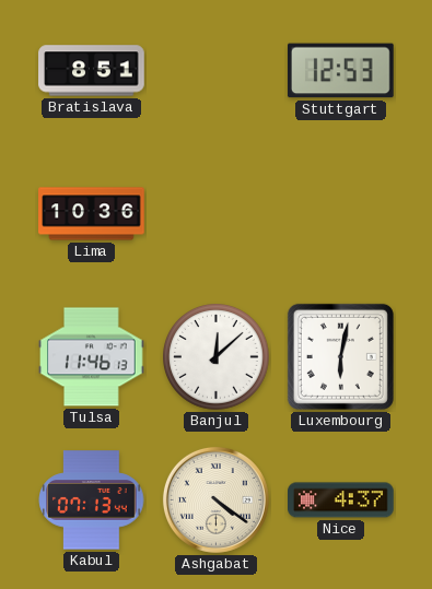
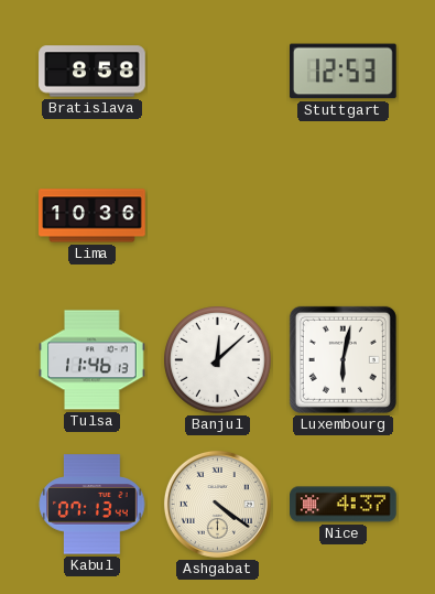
Bratislava: 8:51 -> 8:58
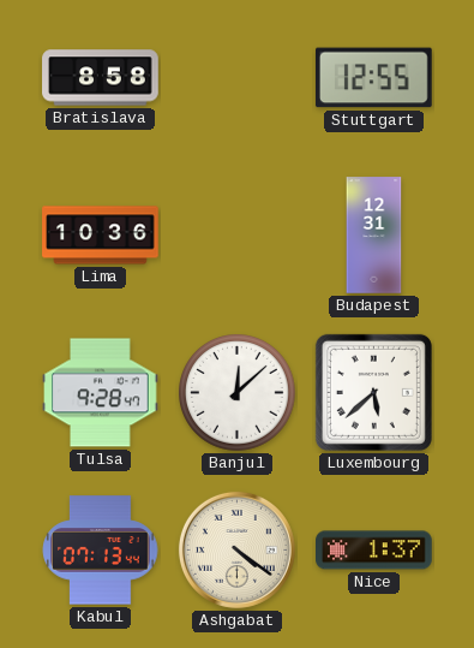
Stuttgart: 12:53 -> 12:55
Budapest: none -> 12:31
Tulsa: 11:46 -> 9:28
Luxembourg: 6:02 -> 5:38
Nice: 4:37 -> 1:37
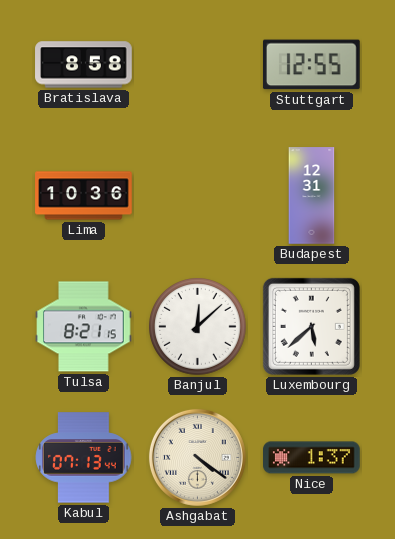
Tulsa: 9:28 -> 8:21
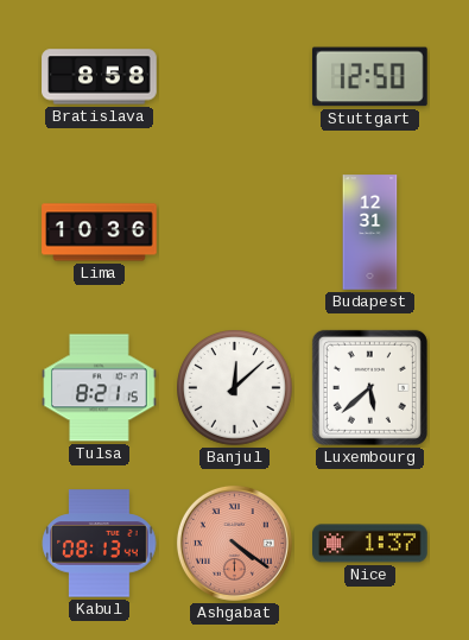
Stuttgart: 12:55 -> 12:50
Kabul: 07:13 -> 08:13
Ashgabat dial: cream -> salmon
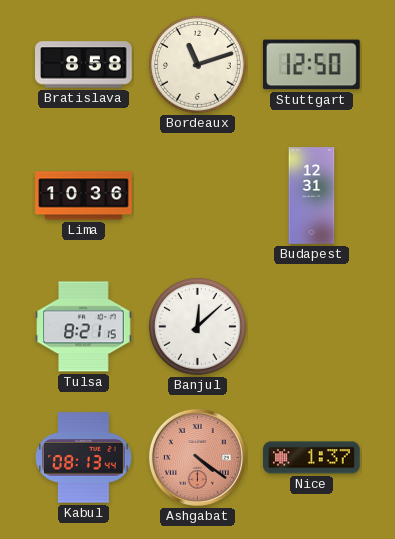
Bordeaux: none -> 11:12
Luxembourg: 5:38 -> none
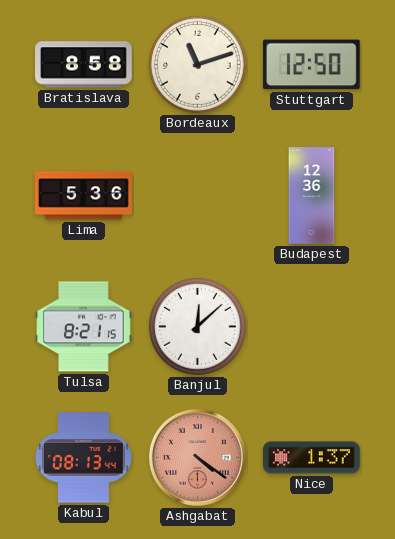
Lima: 10:36 -> 5:36
Budapest: 12:31 -> 12:36
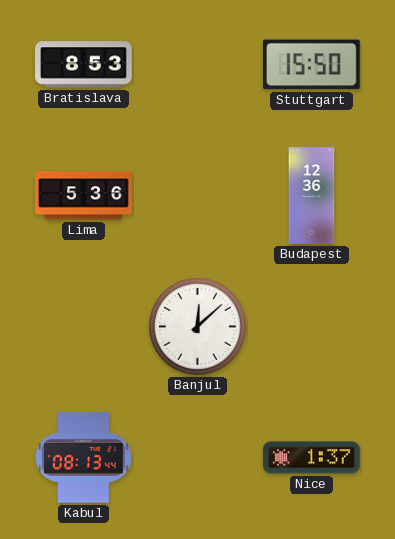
Bratislava: 8:58 -> 8:53
Bordeaux: 11:12 -> none
Stuttgart: 12:50 -> 15:50
Tulsa: 8:21 -> none
Ashgabat: 4:21 -> none
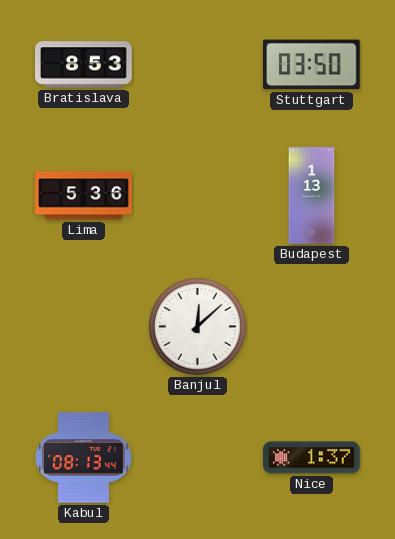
Stuttgart: 15:50 -> 03:50
Budapest: 12:36 -> 1:13
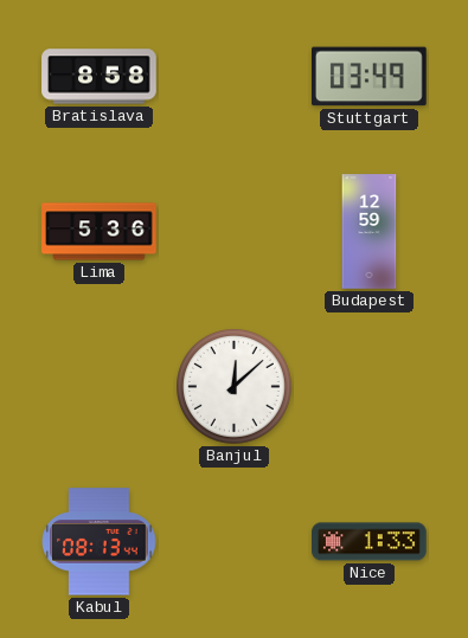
Bratislava: 8:53 -> 8:58
Stuttgart: 03:50 -> 03:49
Budapest: 1:13 -> 12:59
Nice: 1:37 -> 1:33
